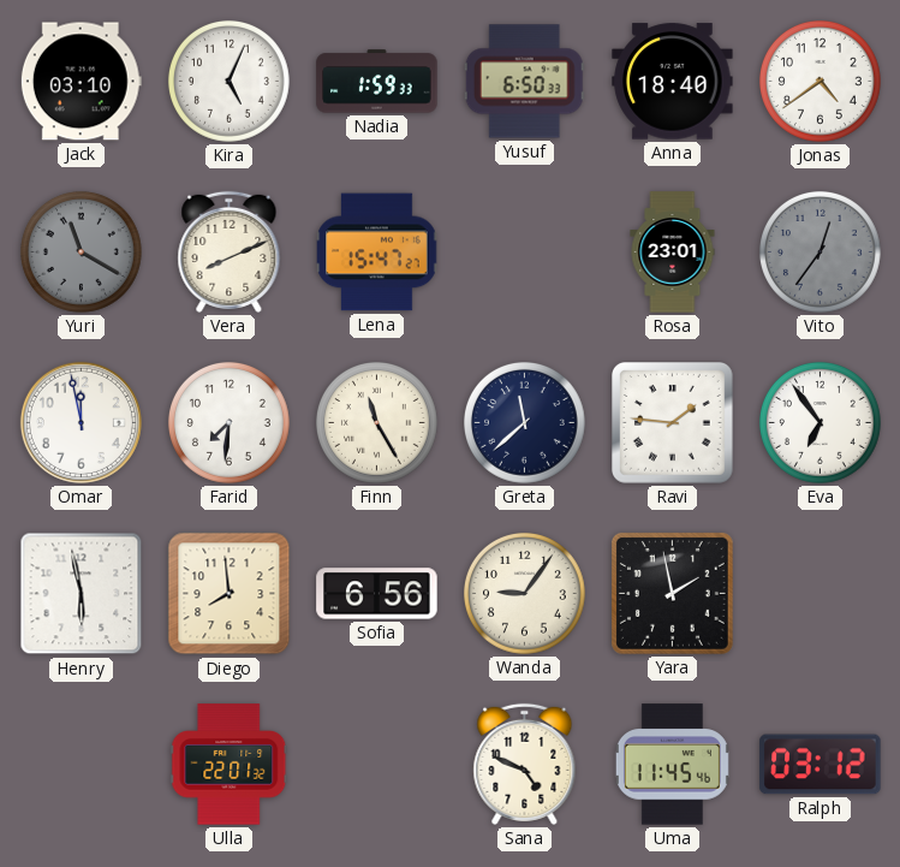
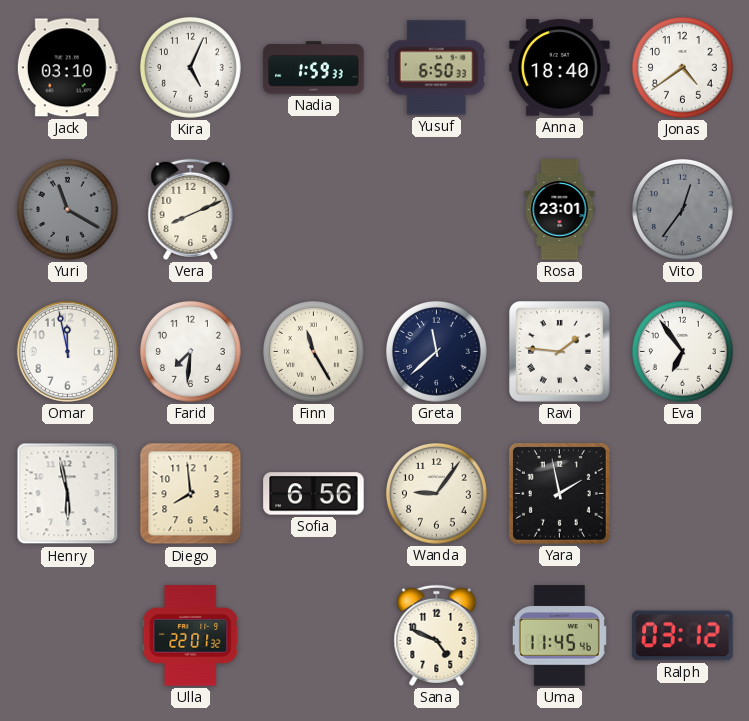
Lena: 15:47 -> none
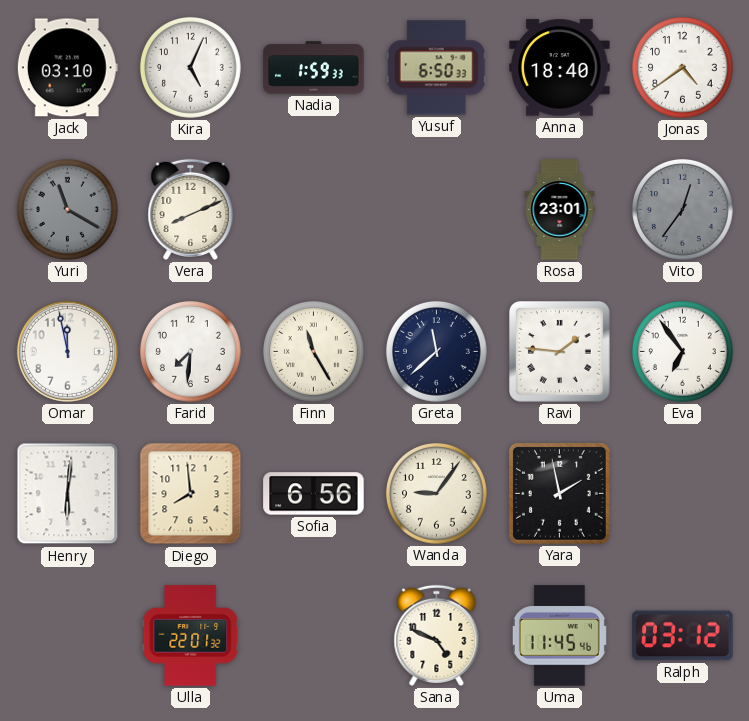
Henry: 5:58 -> 6:01
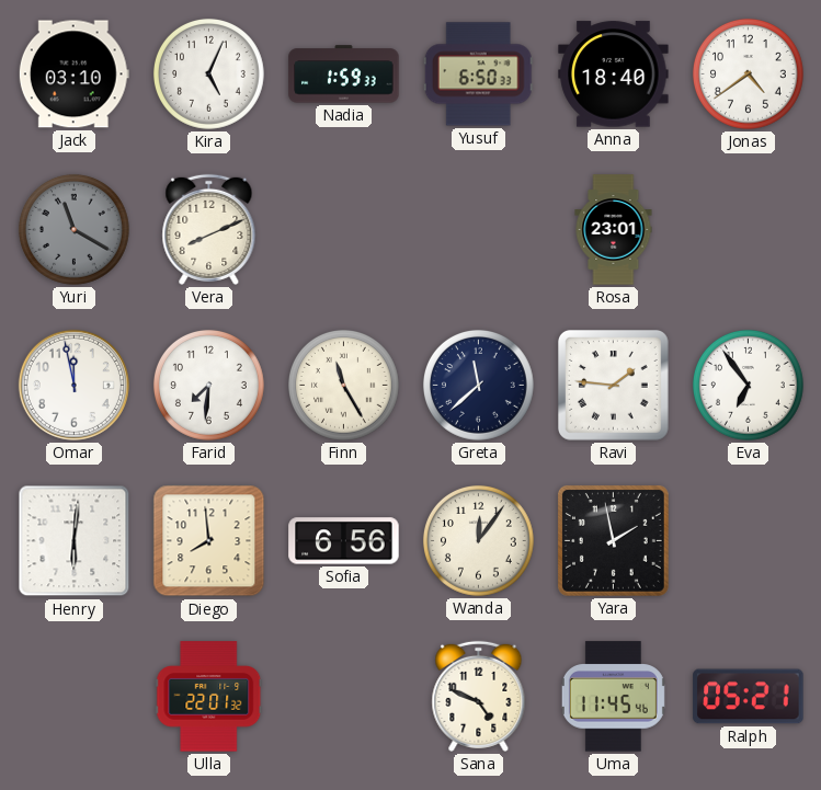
Vito: 12:36 -> none
Wanda: 9:06 -> 12:06
Ralph: 03:12 -> 05:21
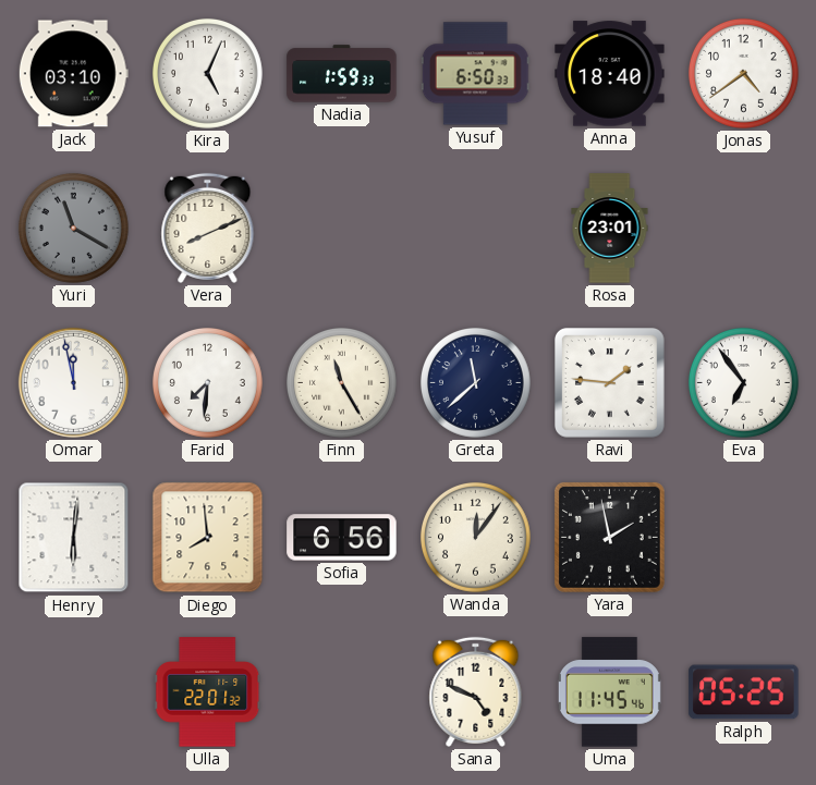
Ralph: 05:21 -> 05:25
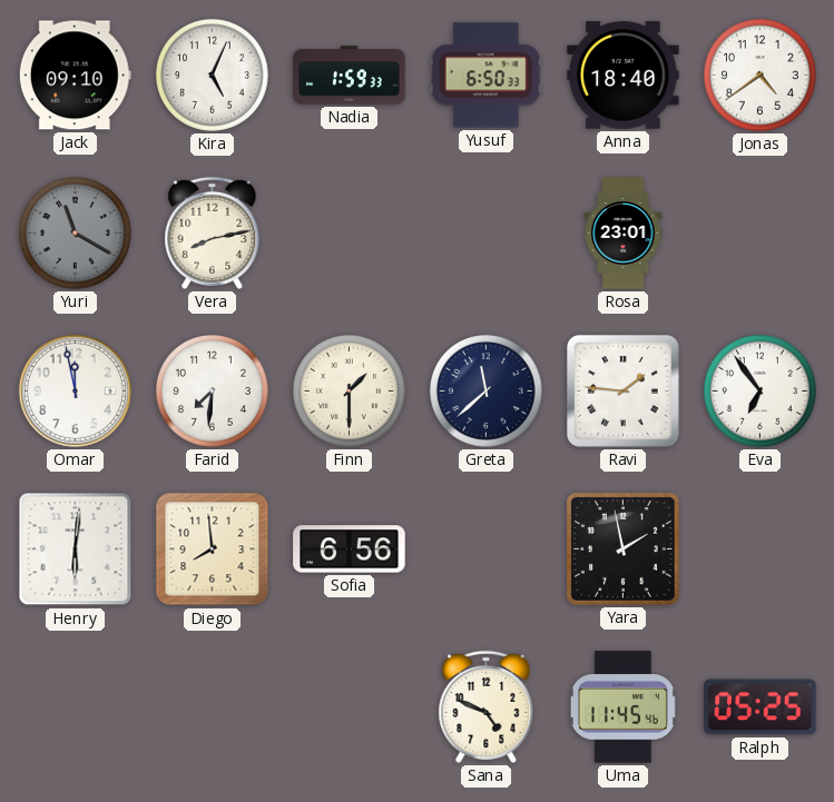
Jack: 03:10 -> 09:10
Vera: 8:11 -> 8:13
Finn: 11:25 -> 1:30
Wanda: 12:06 -> none
Ulla: 22:01 -> none
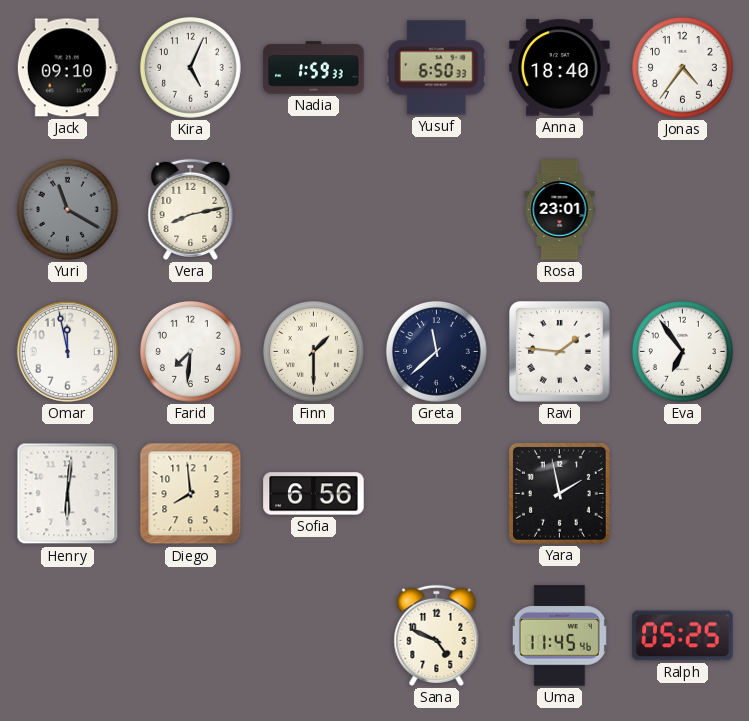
Jonas: 4:39 -> 4:36
